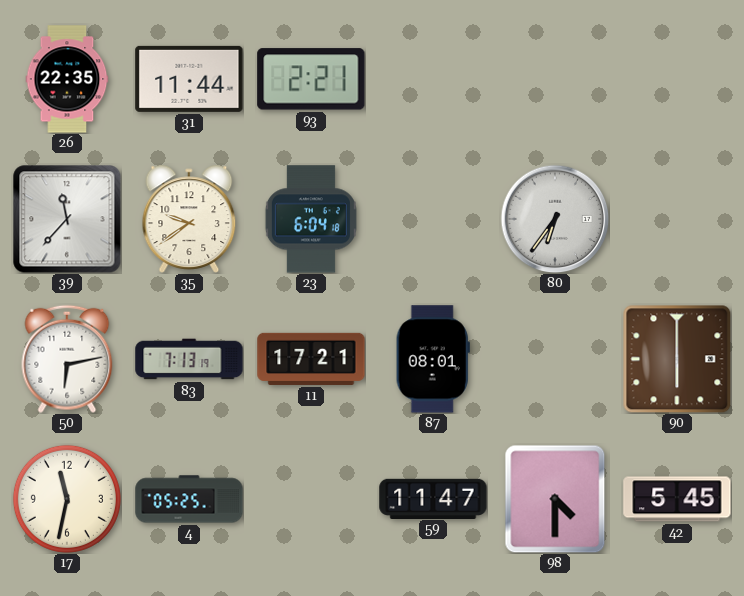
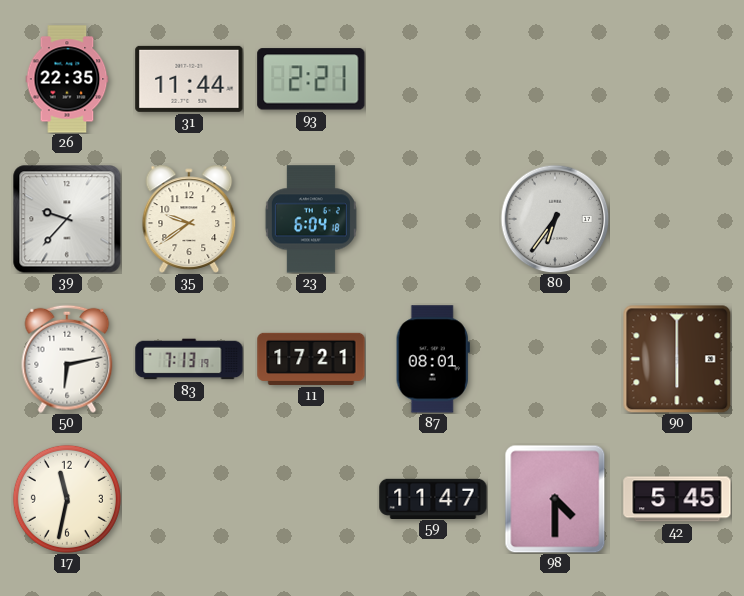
39: 11:37 -> 9:37
4: 05:25 -> none
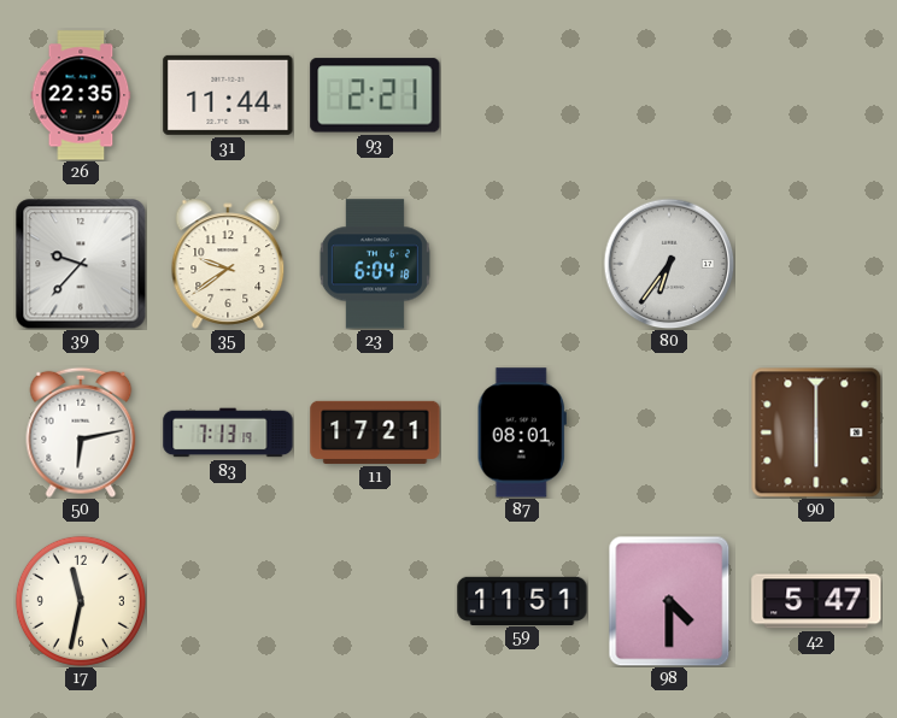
59: 11:47 -> 11:51
42: 5:45 -> 5:47
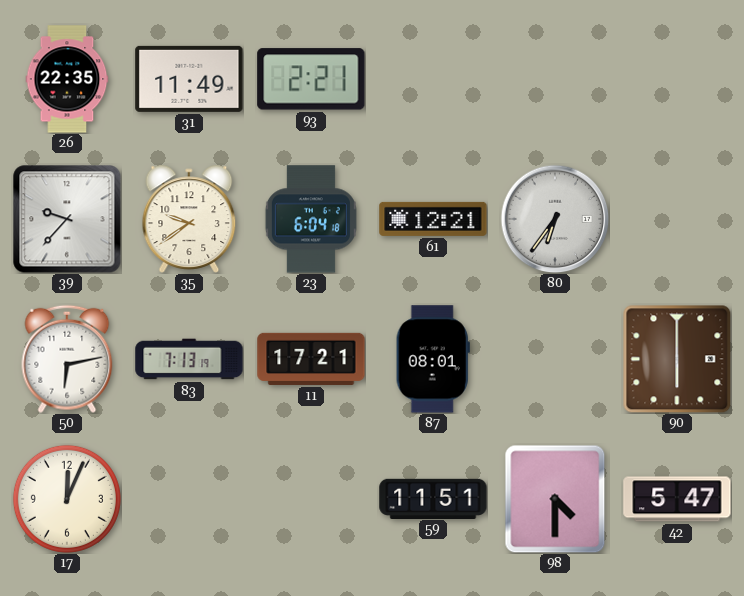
31: 11:44 -> 11:49
61: none -> 12:21
17: 11:32 -> 12:04
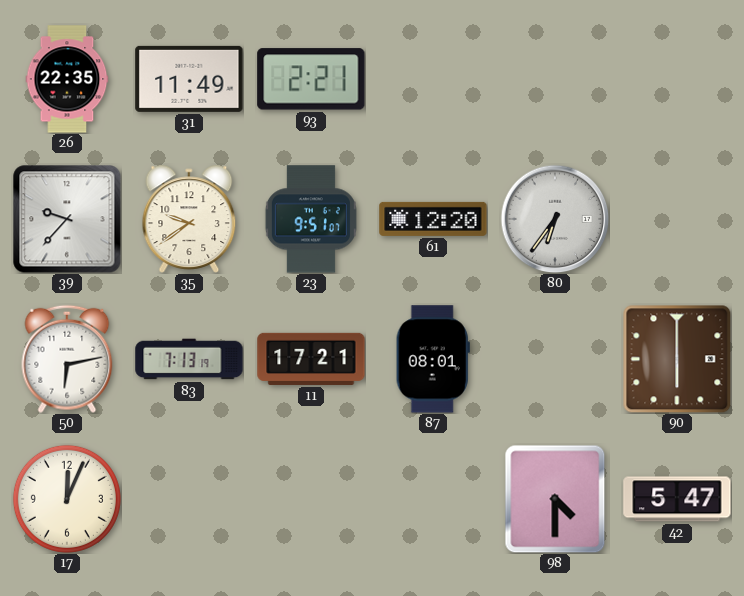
23: 6:04 -> 9:51
61: 12:21 -> 12:20
59: 11:51 -> none
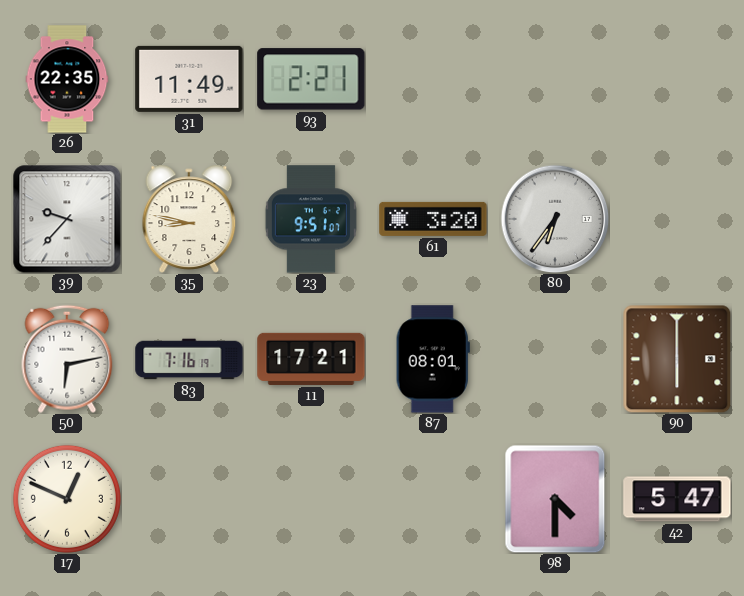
35: 9:39 -> 8:47
61: 12:20 -> 3:20
83: 7:13 -> 7:16
17: 12:04 -> 12:49
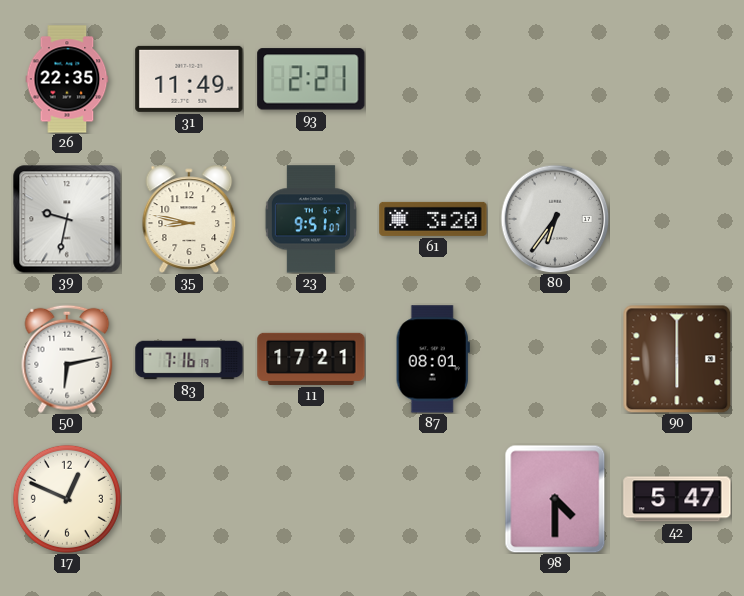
39: 9:37 -> 9:32
